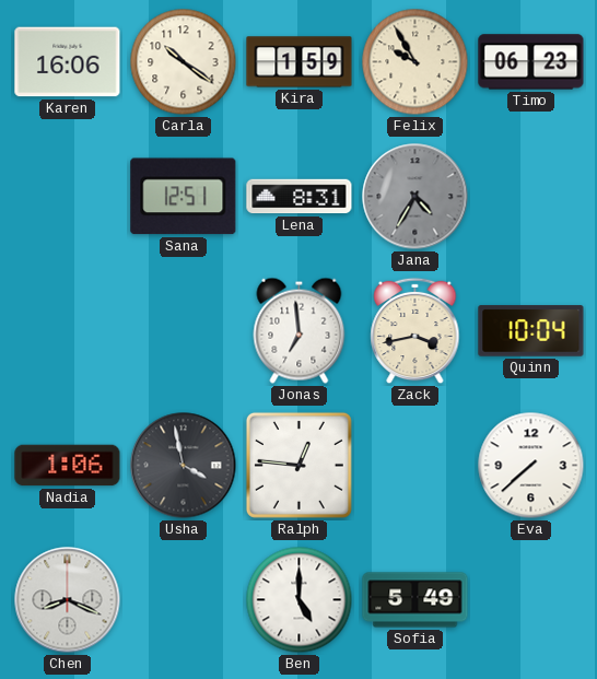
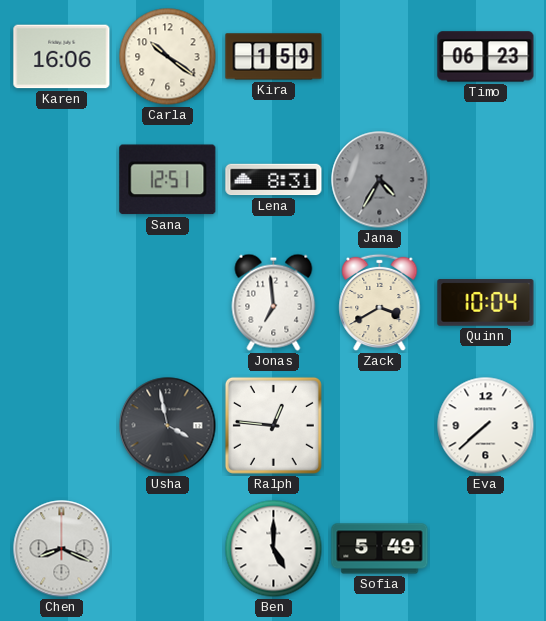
Felix: 9:55 -> none
Zack: 3:43 -> 3:40
Nadia: 1:06 -> none
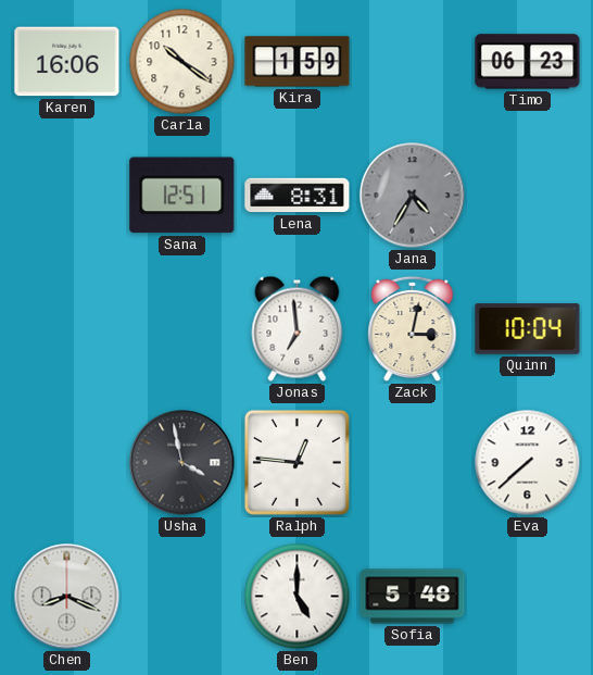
Zack: 3:40 -> 3:02
Sofia: 5:49 -> 5:48
